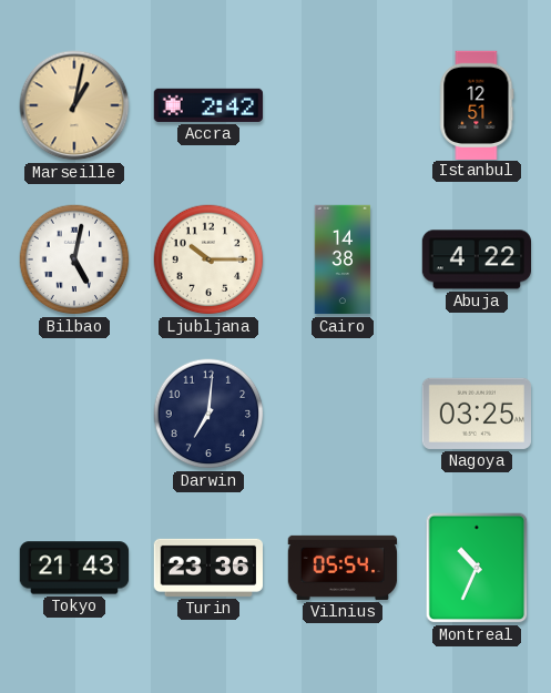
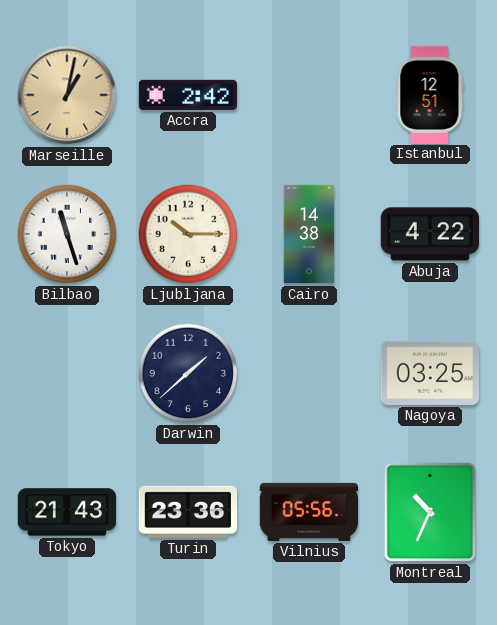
Bilbao: 5:02 -> 11:27
Darwin: 7:01 -> 1:38
Vilnius: 05:54 -> 05:56
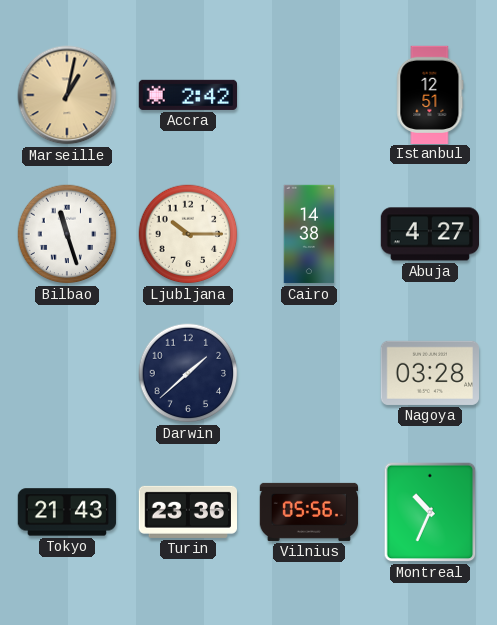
Abuja: 4:22 -> 4:27
Nagoya: 03:25 -> 03:28
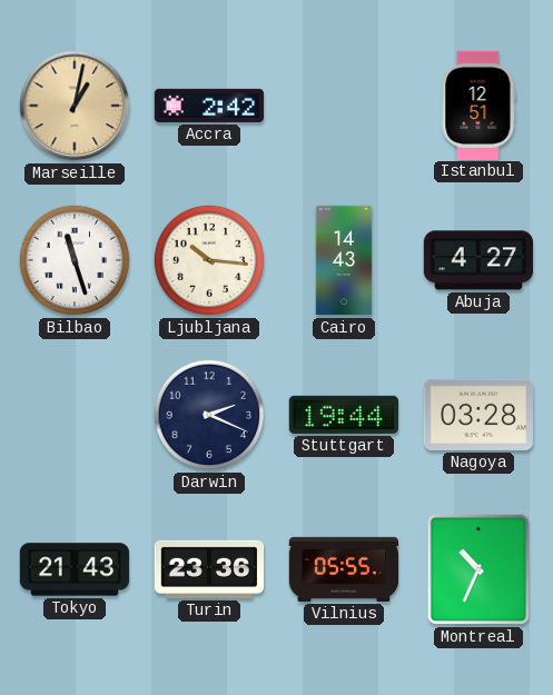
Ljubljana: 10:15 -> 10:16
Cairo: 14:38 -> 14:43
Darwin: 1:38 -> 2:19
Stuttgart: none -> 19:44
Vilnius: 05:56 -> 05:55
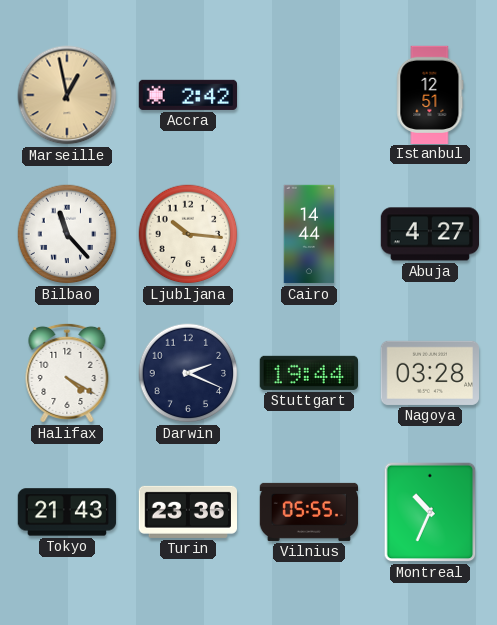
Marseille: 1:02 -> 12:58
Bilbao: 11:27 -> 11:23
Cairo: 14:43 -> 14:44
Halifax: none -> 4:20
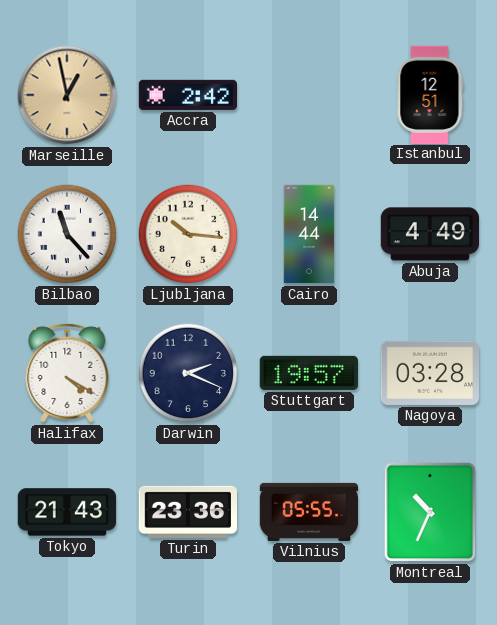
Abuja: 4:27 -> 4:49
Stuttgart: 19:44 -> 19:57
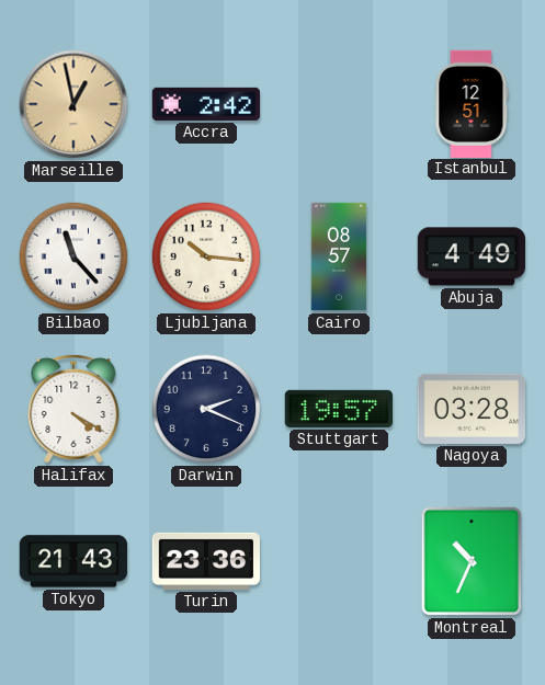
Cairo: 14:44 -> 08:57
Vilnius: 05:55 -> none
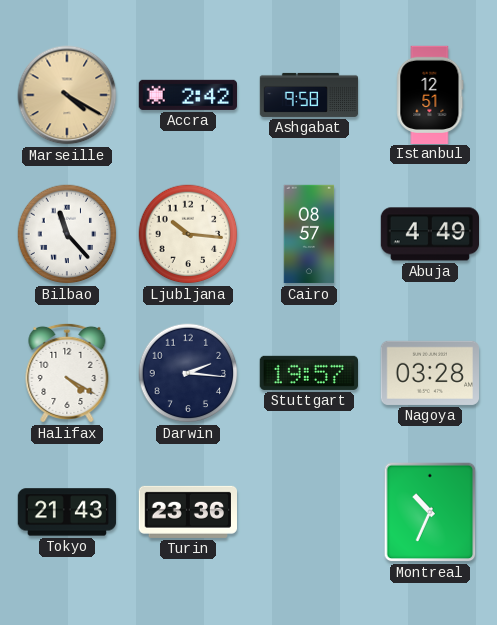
Marseille: 12:58 -> 4:20
Ashgabat: none -> 9:58
Darwin: 2:19 -> 2:16
